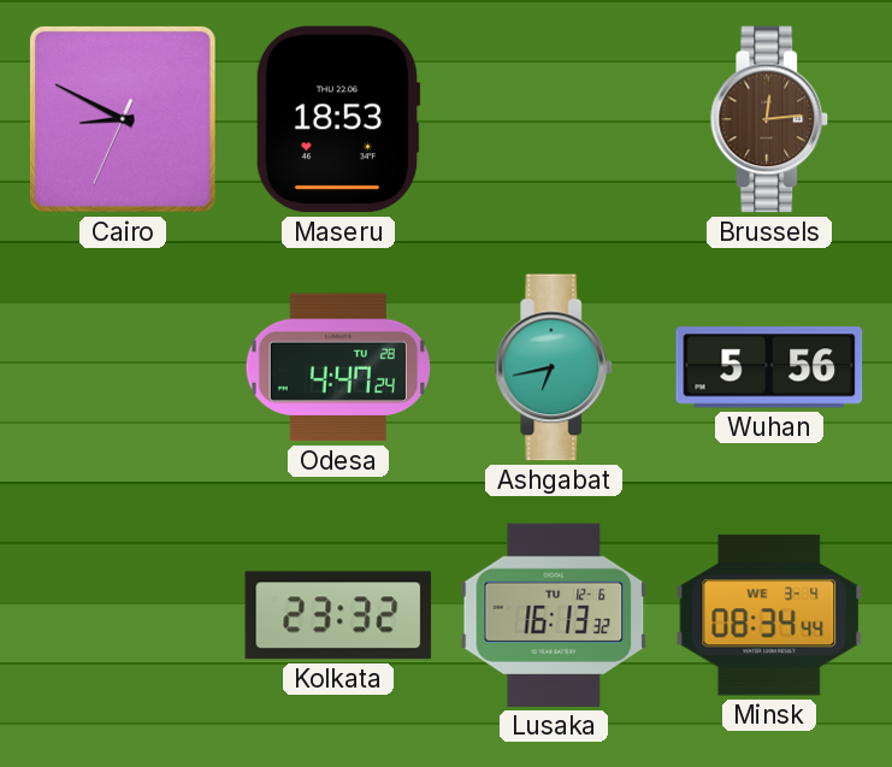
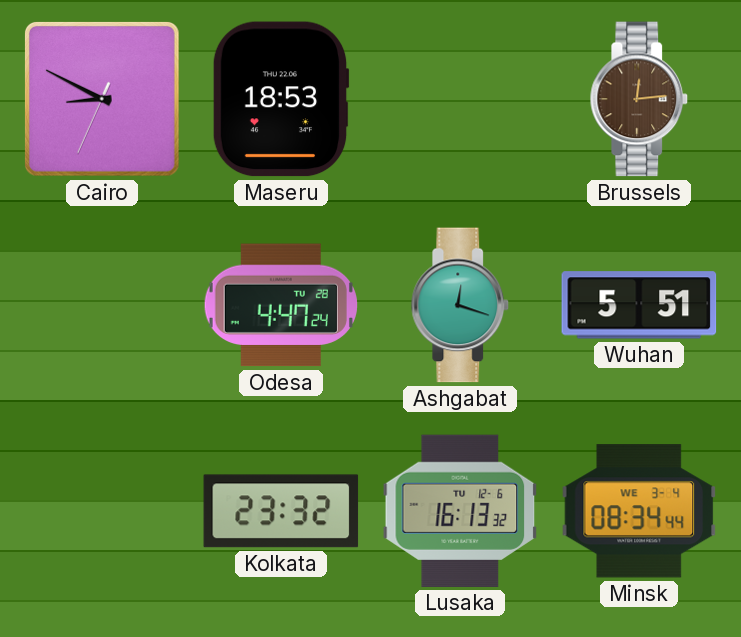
Ashgabat: 6:43 -> 12:18
Wuhan: 5:56 -> 5:51
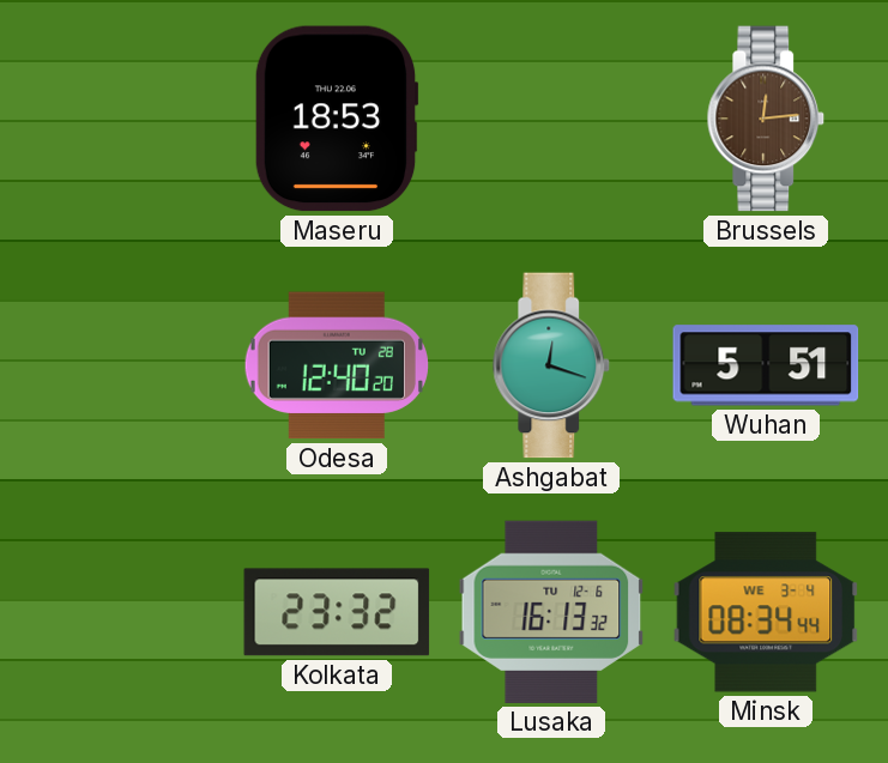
Cairo: 8:49 -> none
Odesa: 4:47 -> 12:40
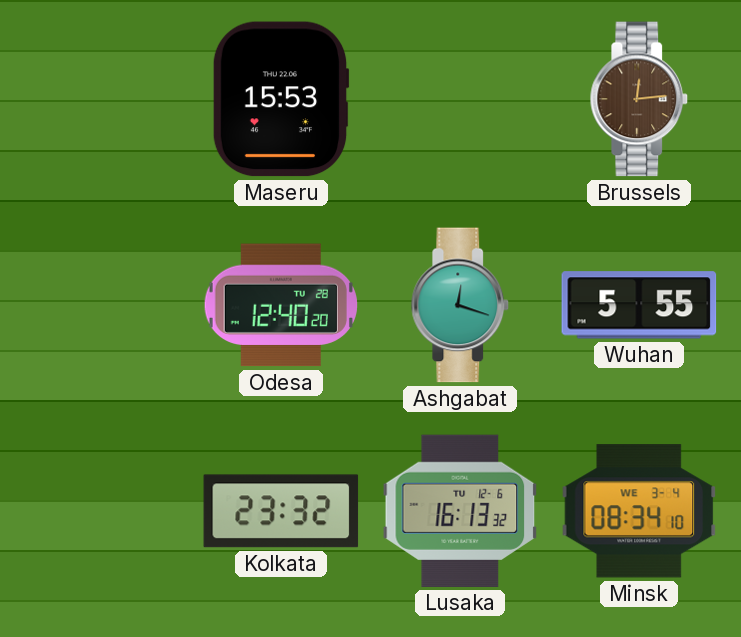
Maseru: 18:53 -> 15:53
Wuhan: 5:51 -> 5:55
Minsk: 08:34:44 -> 08:34:10
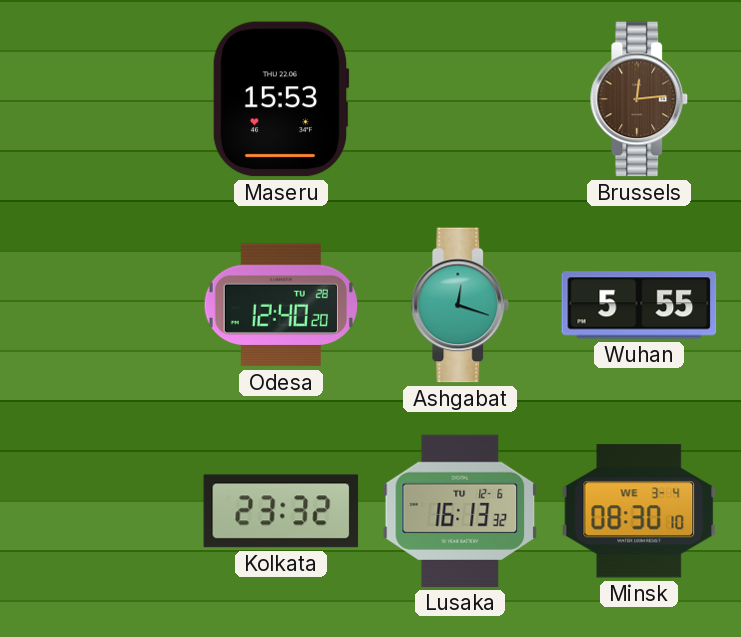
Minsk: 08:34 -> 08:30
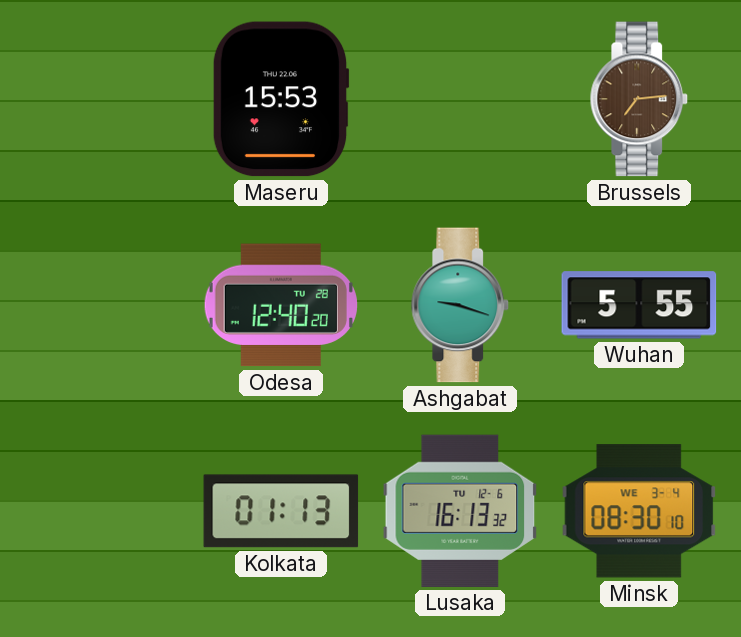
Brussels: 12:14 -> 7:14
Ashgabat: 12:18 -> 9:18
Kolkata: 23:32 -> 01:13
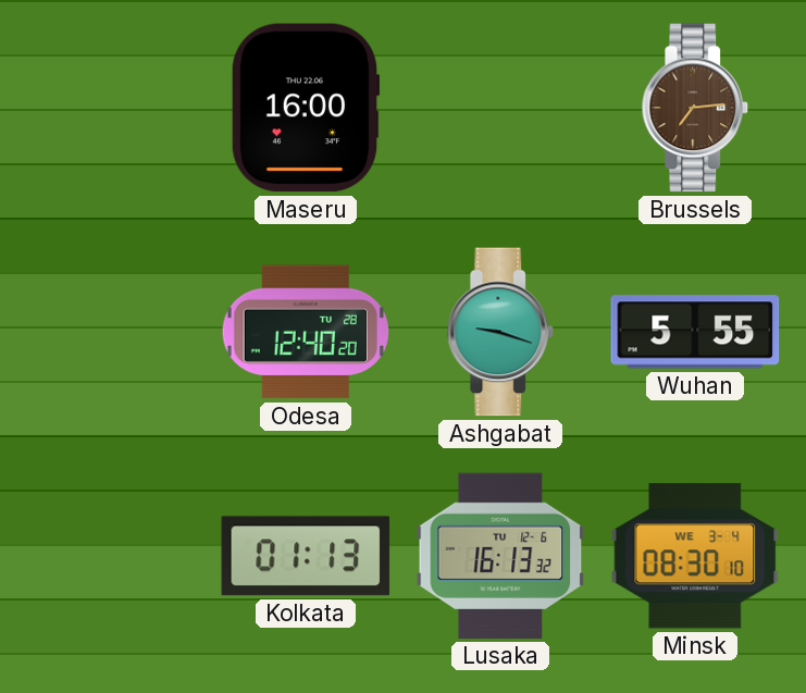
Maseru: 15:53 -> 16:00
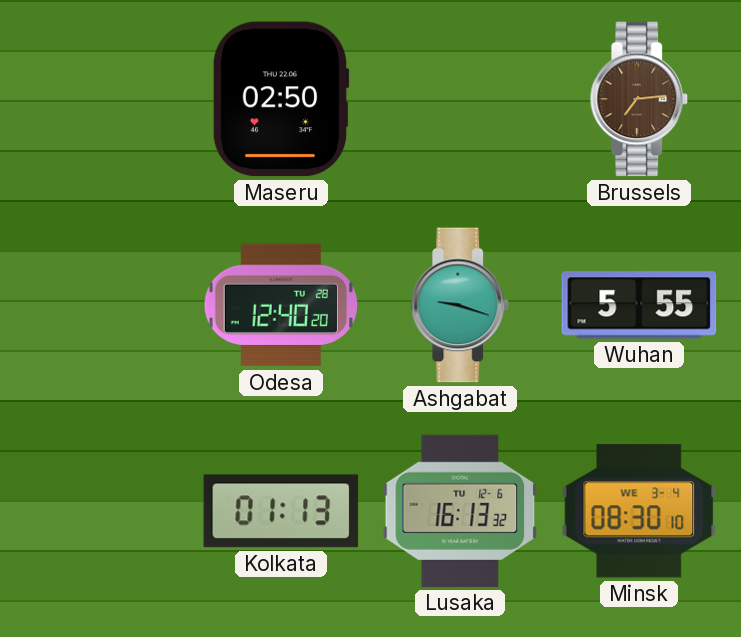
Maseru: 16:00 -> 02:50
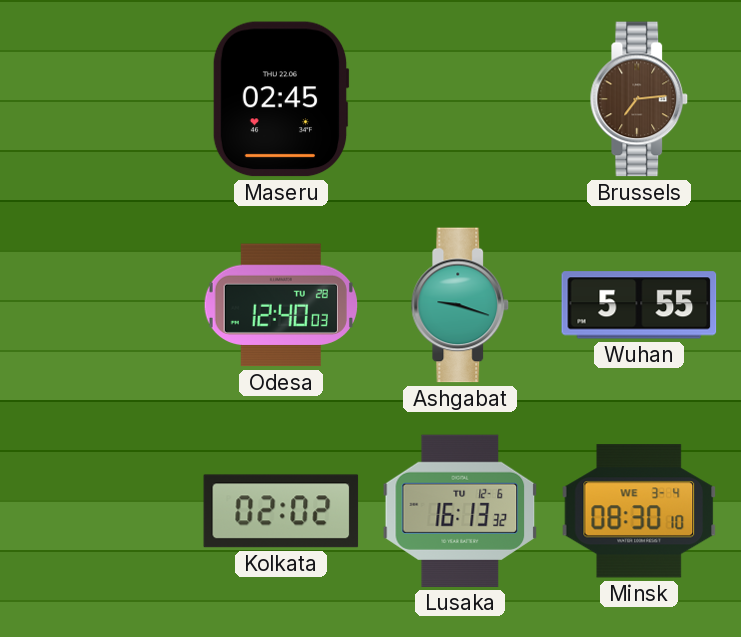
Maseru: 02:50 -> 02:45
Odesa: 12:40:20 -> 12:40:03
Kolkata: 01:13 -> 02:02
